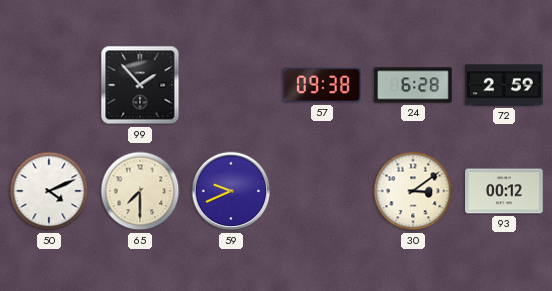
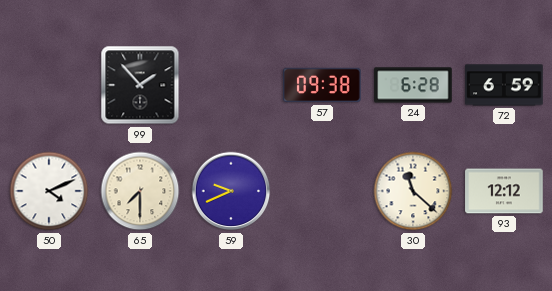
72: 2:59 -> 6:59
30: 3:09 -> 11:22
93: 00:12 -> 12:12
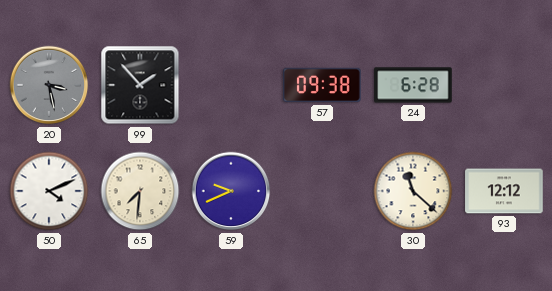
20: none -> 3:28
72: 6:59 -> none
65: 7:30 -> 7:31
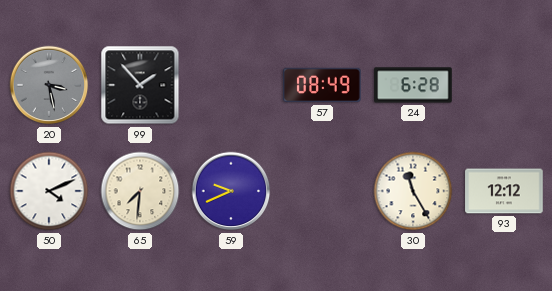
57: 09:38 -> 08:49
30: 11:22 -> 11:25
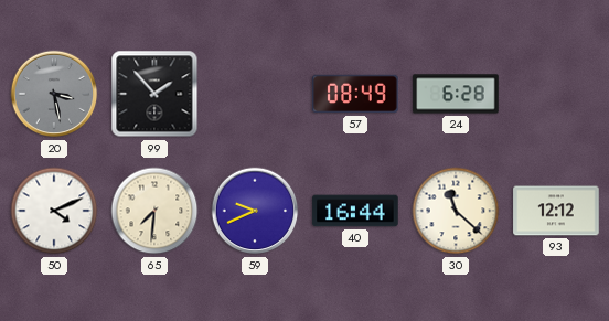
40: none -> 16:44
30: 11:25 -> 11:22
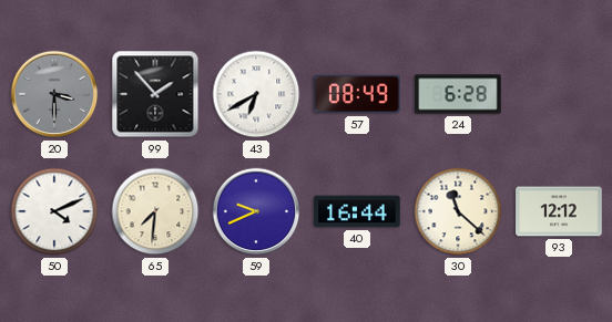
20: 3:28 -> 3:30
43: none -> 6:40
